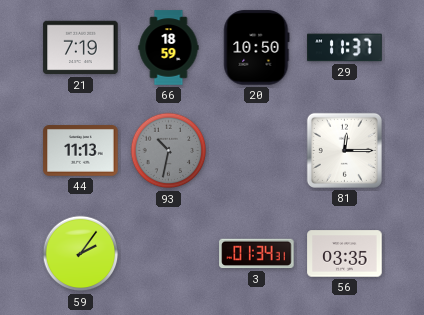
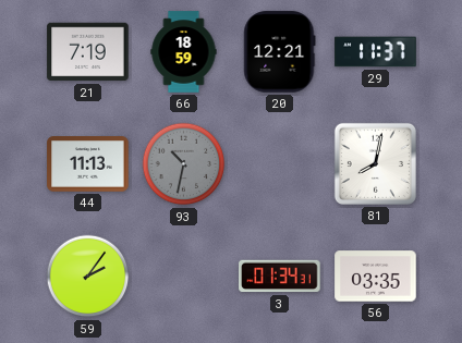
20: 10:50 -> 12:21
81: 12:15 -> 8:02
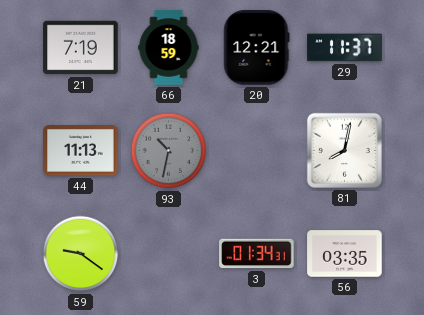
59: 2:06 -> 9:21
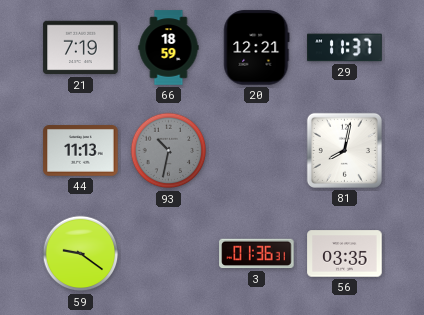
3: 01:34 -> 01:36
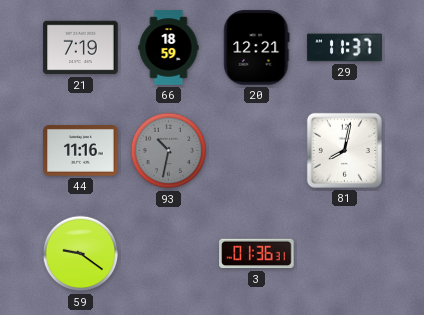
44: 11:13 -> 11:16
56: 03:35 -> none
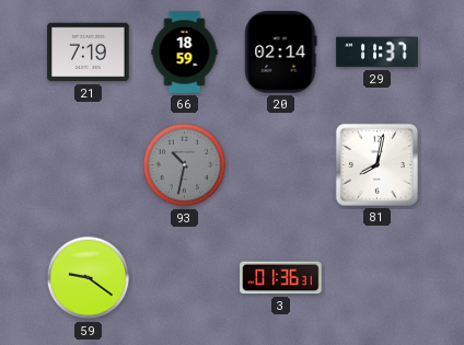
20: 12:21 -> 02:14
44: 11:16 -> none
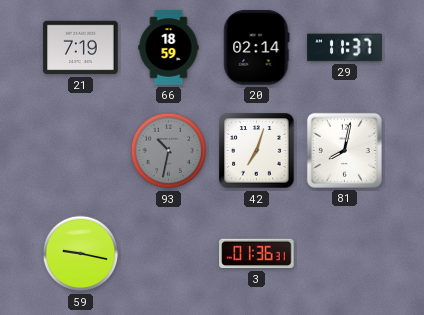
42: none -> 7:03
59: 9:21 -> 9:17
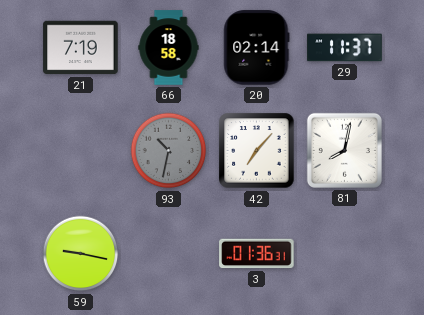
66: 18:59 -> 18:58
42: 7:03 -> 7:07
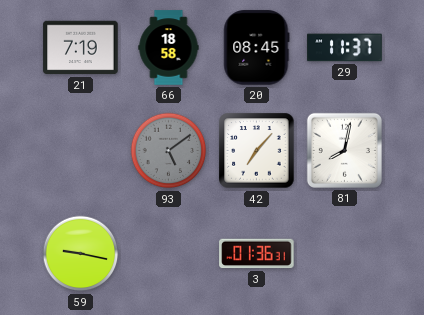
20: 02:14 -> 08:45
93: 10:32 -> 5:09
